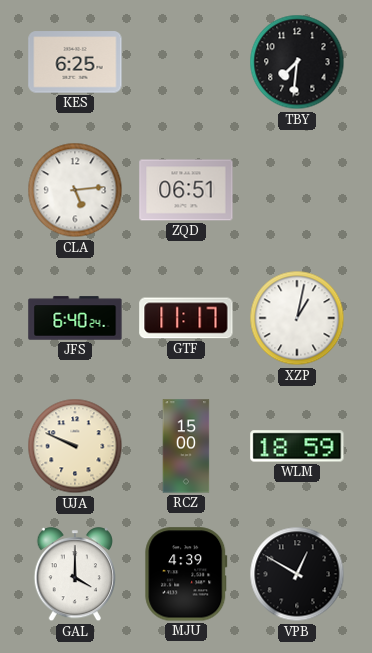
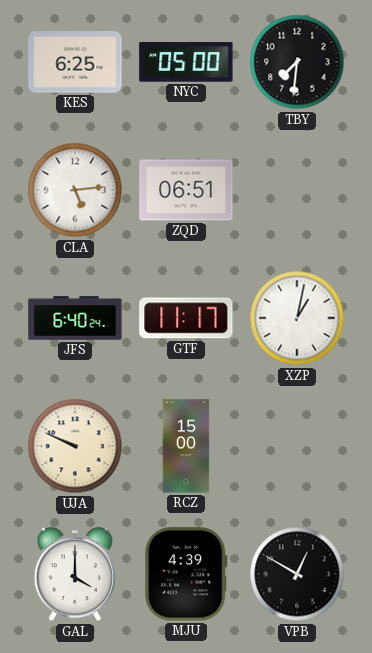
NYC: none -> 05:00
WLM: 18:59 -> none
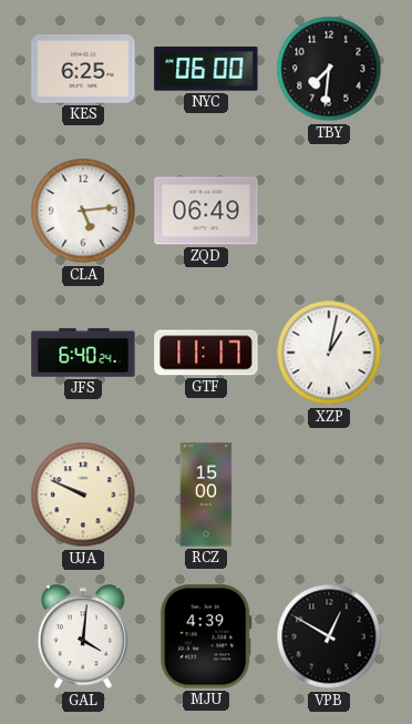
NYC: 05:00 -> 06:00
ZQD: 06:51 -> 06:49
GAL: 4:00 -> 4:01
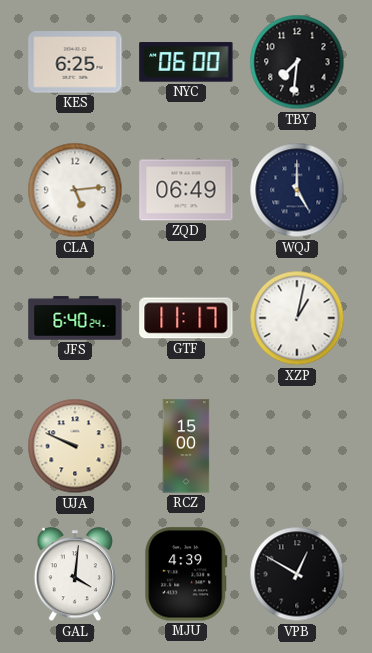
WQJ: none -> 5:00
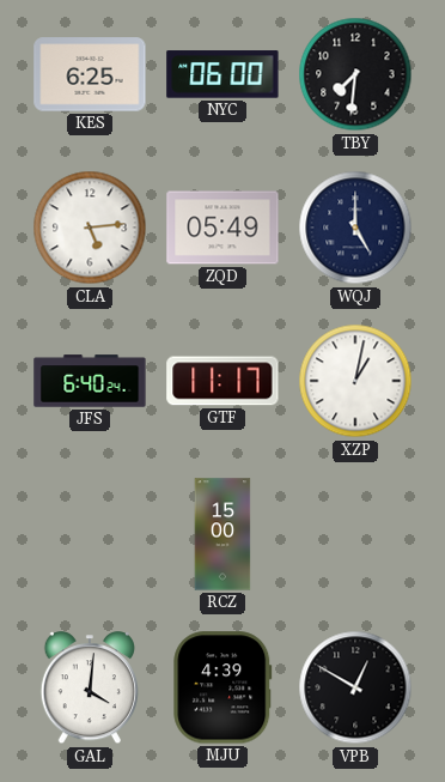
ZQD: 06:49 -> 05:49
UJA: 9:49 -> none
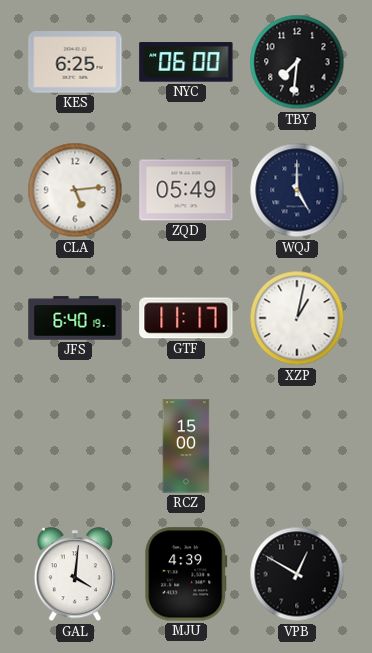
JFS: 6:40:24 -> 6:40:19
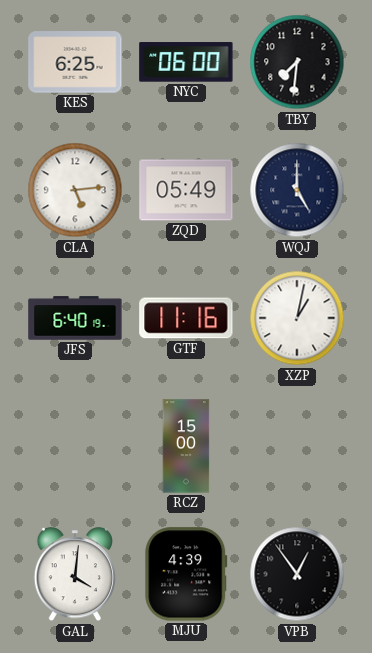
GTF: 11:17 -> 11:16
VPB: 12:50 -> 12:54
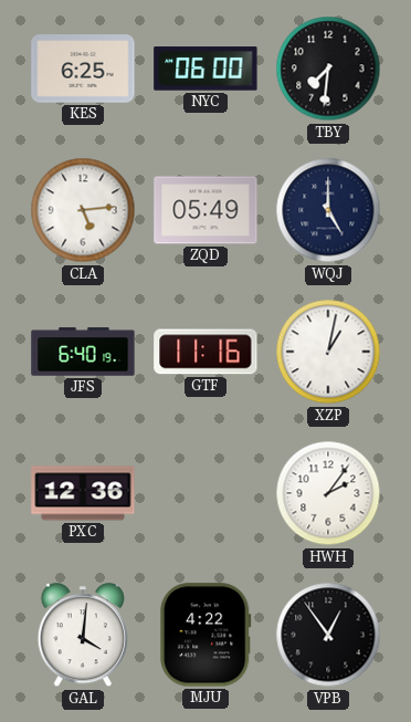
PXC: none -> 12:36
RCZ: 15:00 -> none
HWH: none -> 2:06
MJU: 4:39 -> 4:22
